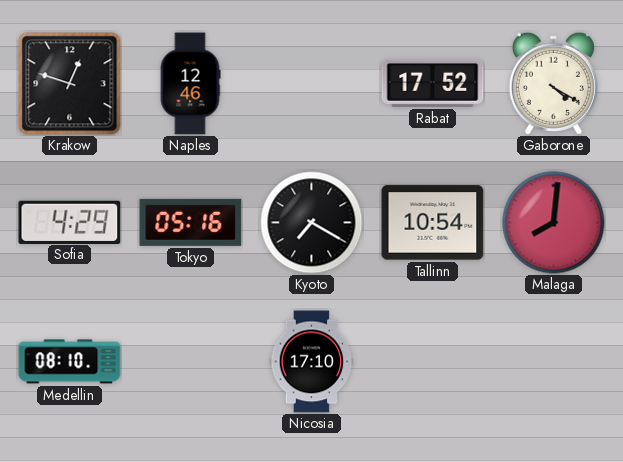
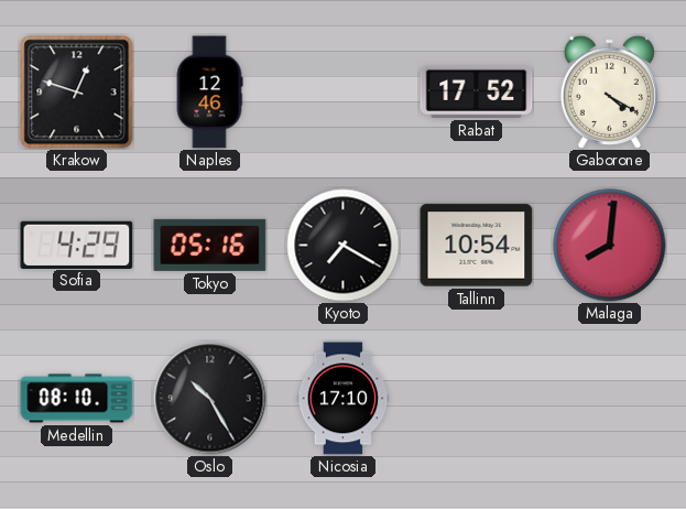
Oslo: none -> 10:25
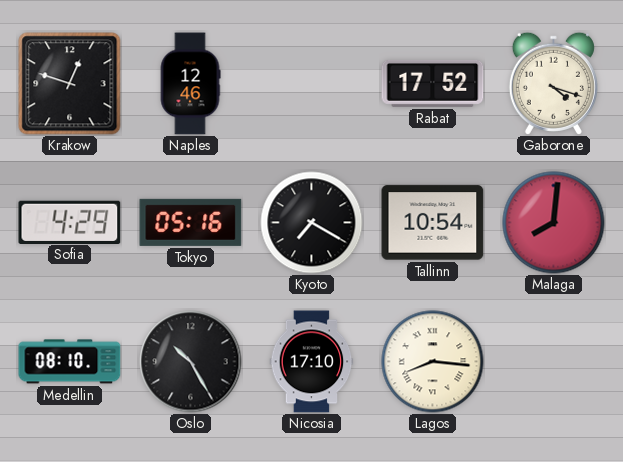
Gaborone: 4:20 -> 4:18
Lagos: none -> 8:16
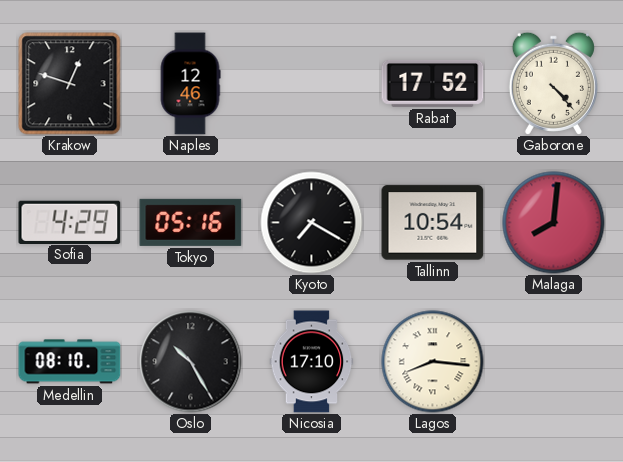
Gaborone: 4:18 -> 4:23
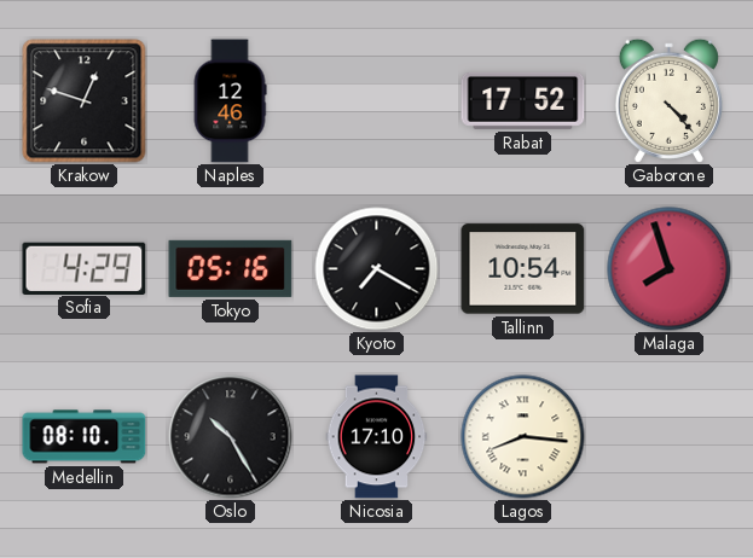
Malaga: 8:01 -> 7:57
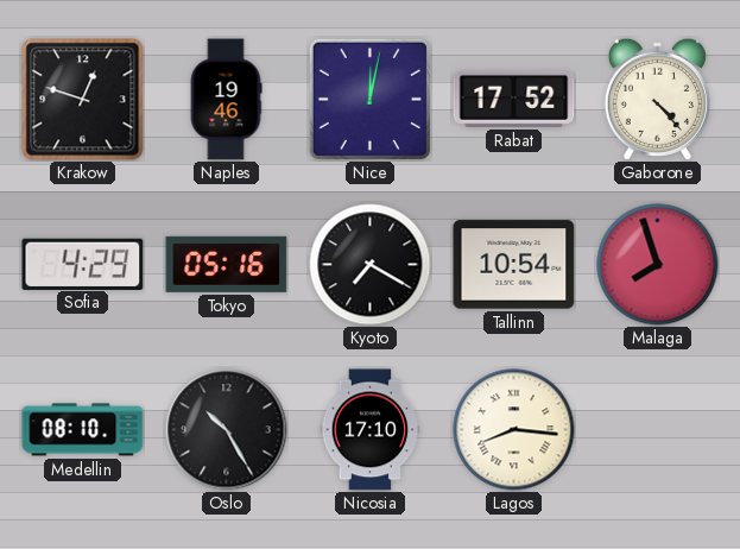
Naples: 12:46 -> 19:46
Nice: none -> 12:02
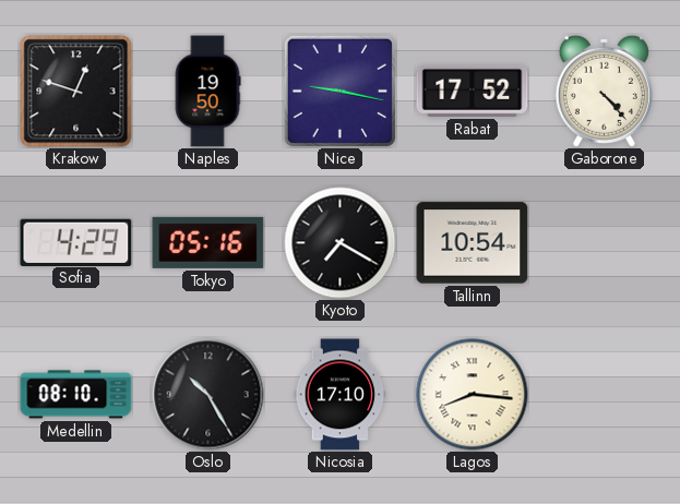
Naples: 19:46 -> 19:50
Nice: 12:02 -> 9:17
Malaga: 7:57 -> none
